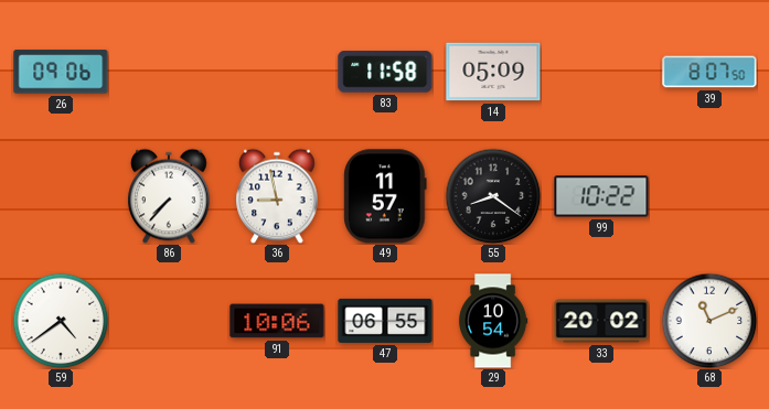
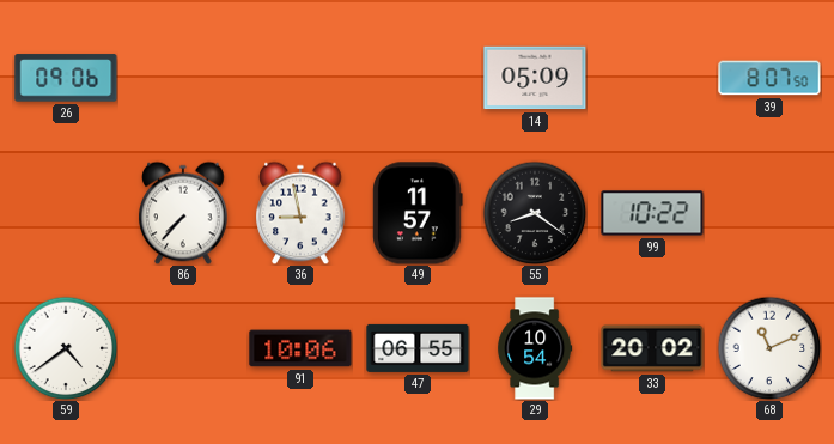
83: 11:58 -> none
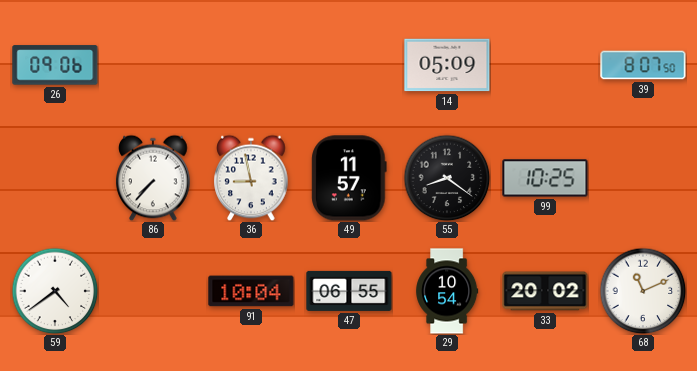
99: 10:22 -> 10:25
91: 10:06 -> 10:04
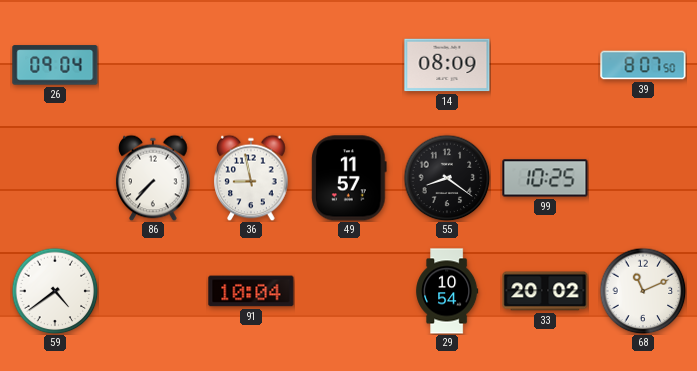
26: 09:06 -> 09:04
14: 05:09 -> 08:09
47: 06:55 -> none
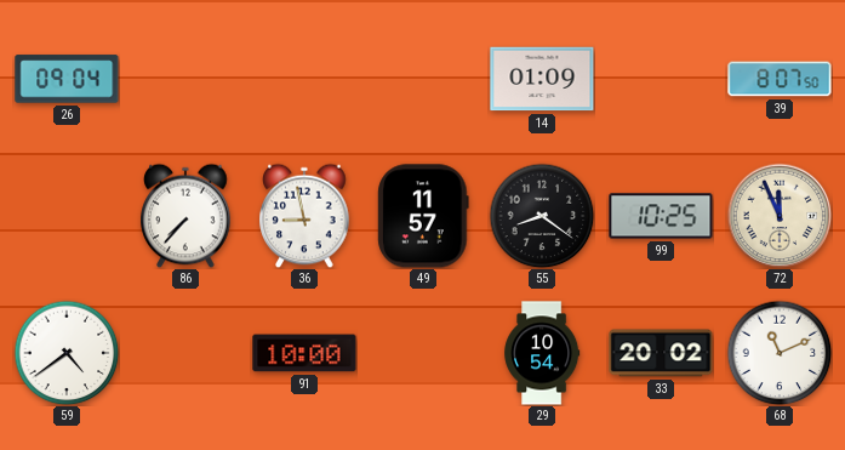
14: 08:09 -> 01:09
72: none -> 11:56
91: 10:04 -> 10:00
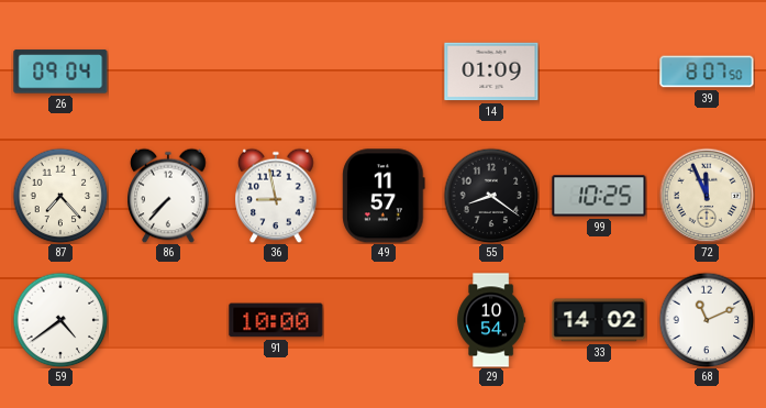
87: none -> 7:23
33: 20:02 -> 14:02
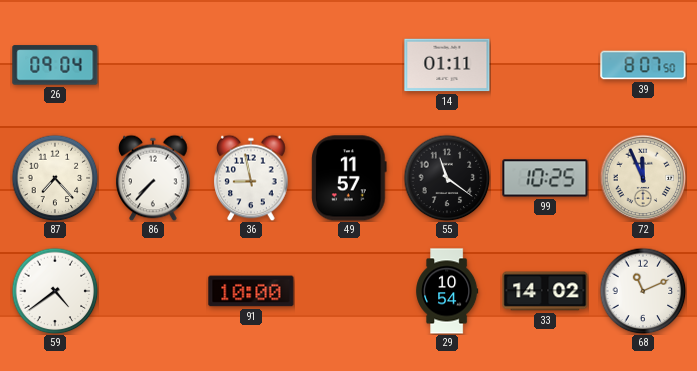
14: 01:09 -> 01:11
55: 8:21 -> 11:21
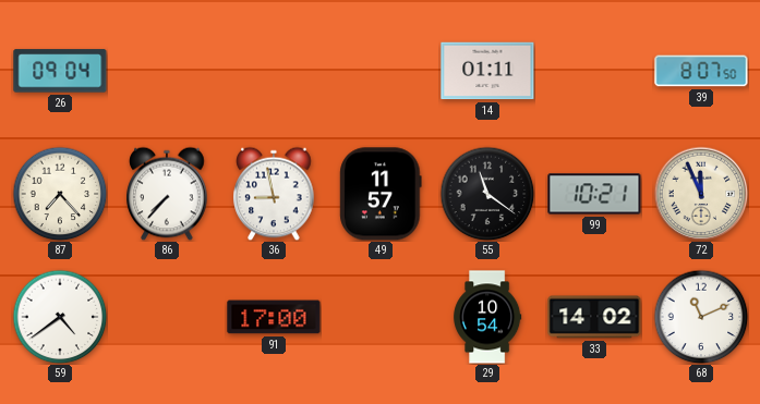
99: 10:25 -> 10:21
91: 10:00 -> 17:00
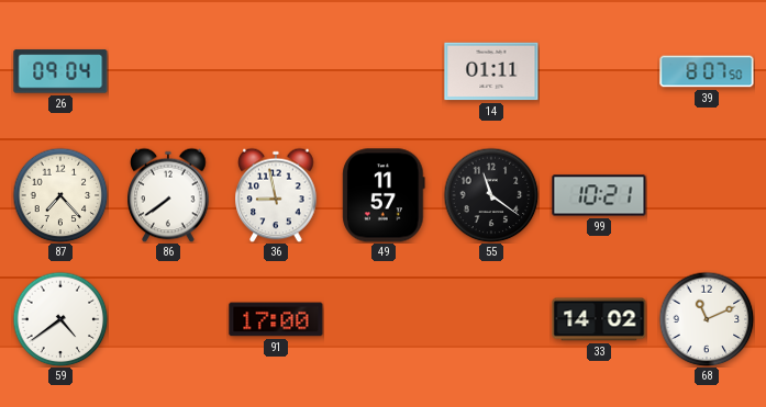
86: 7:37 -> 7:39
72: 11:56 -> none
29: 10:54 -> none
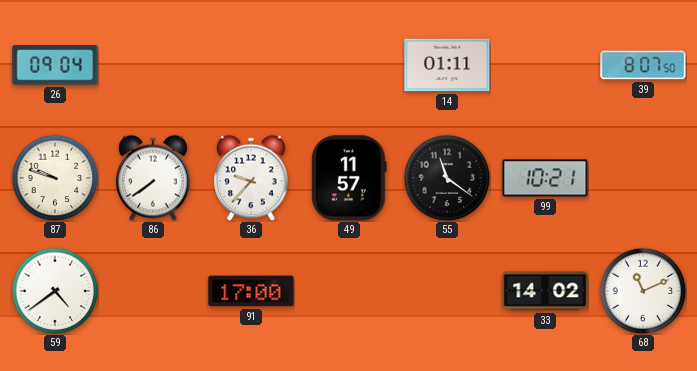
87: 7:23 -> 9:48
36: 8:58 -> 9:37
